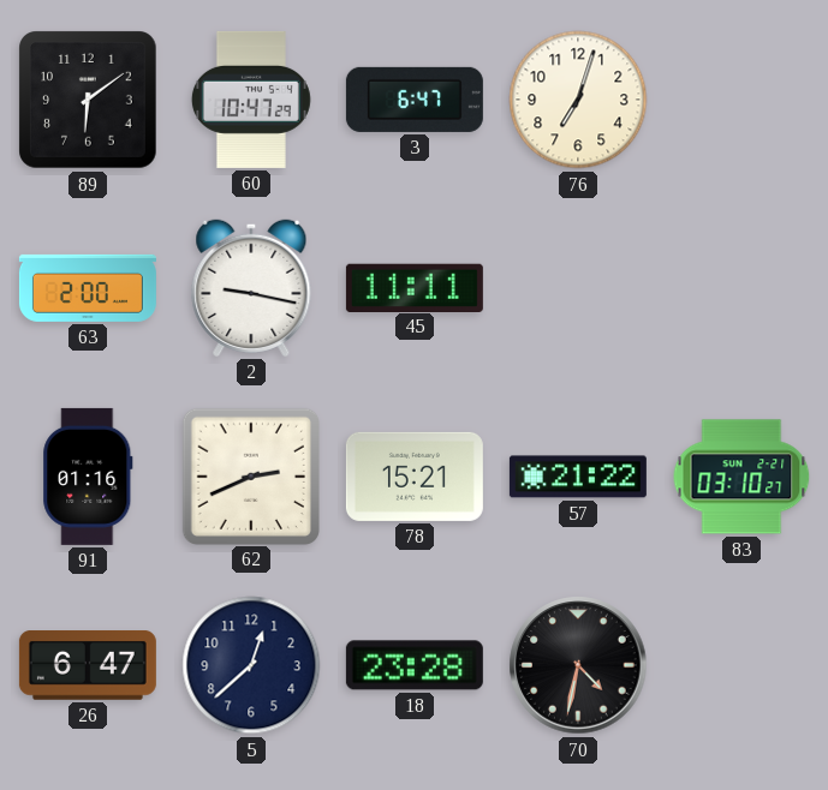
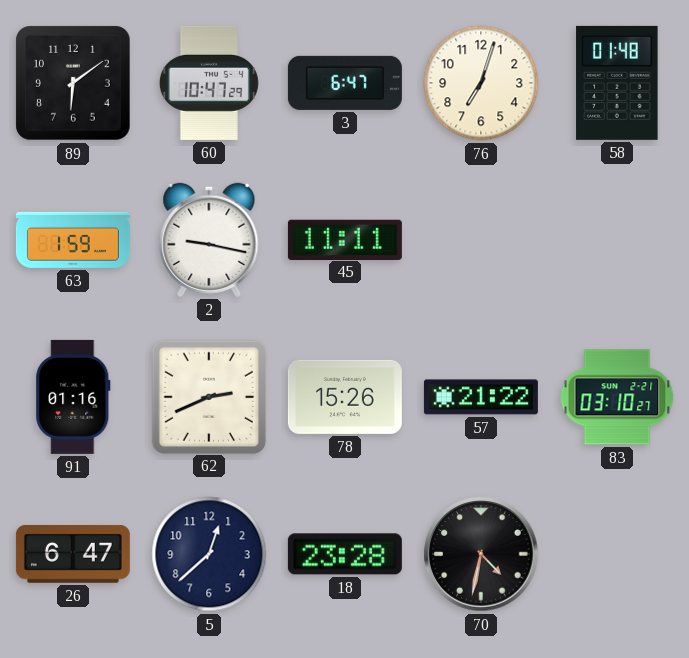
58: none -> 01:48
63: 2:00 -> 1:59
78: 15:21 -> 15:26
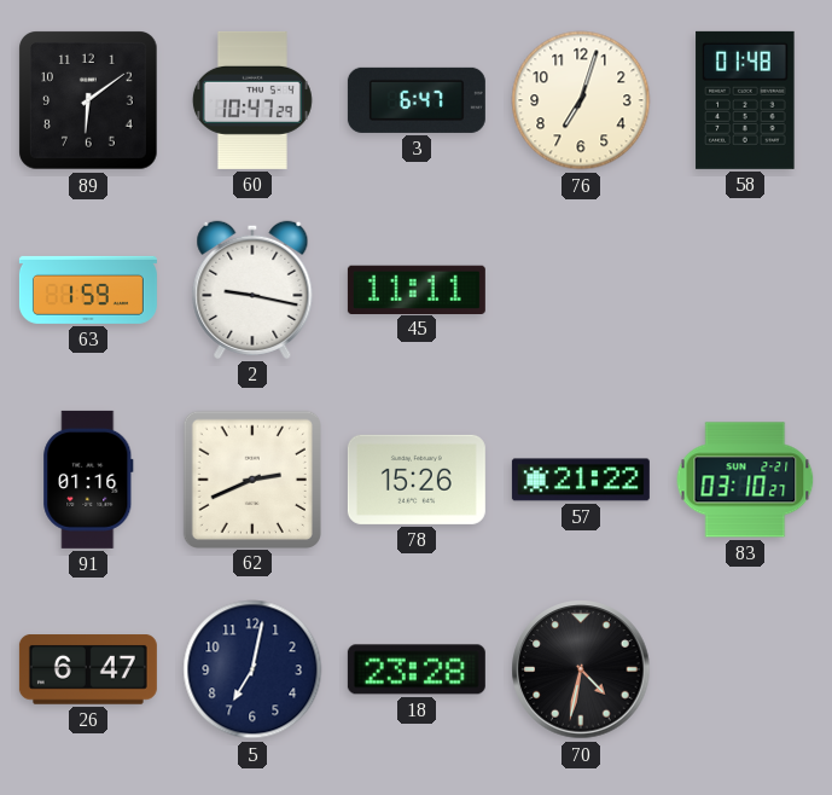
5: 12:38 -> 7:02
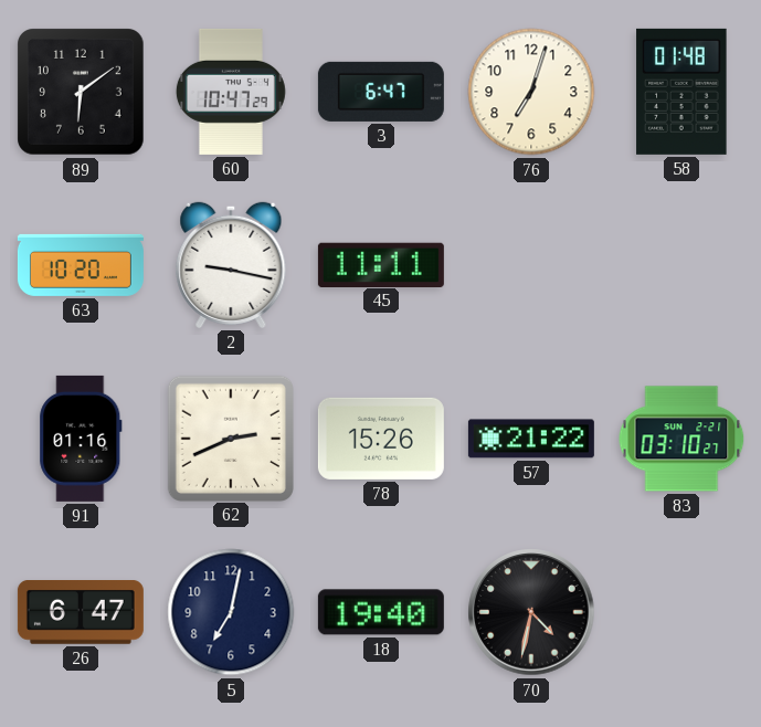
63: 1:59 -> 10:20
18: 23:28 -> 19:40
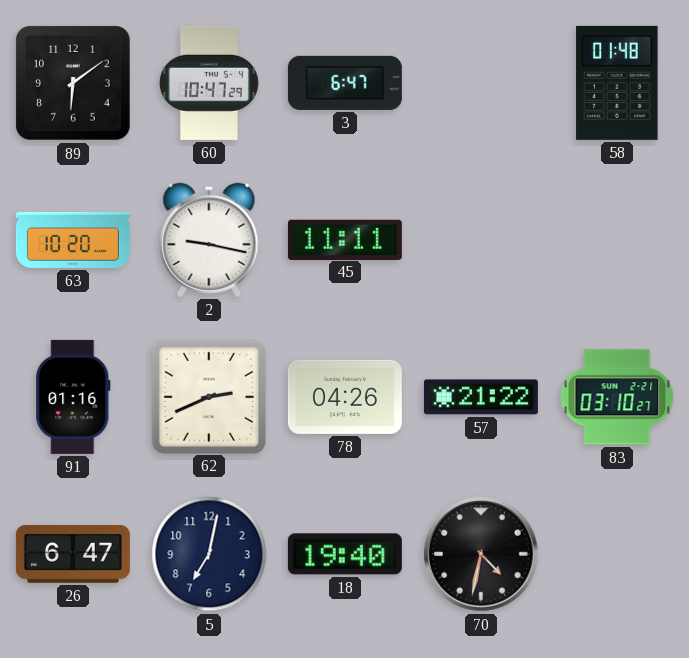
76: 7:03 -> none
78: 15:26 -> 04:26
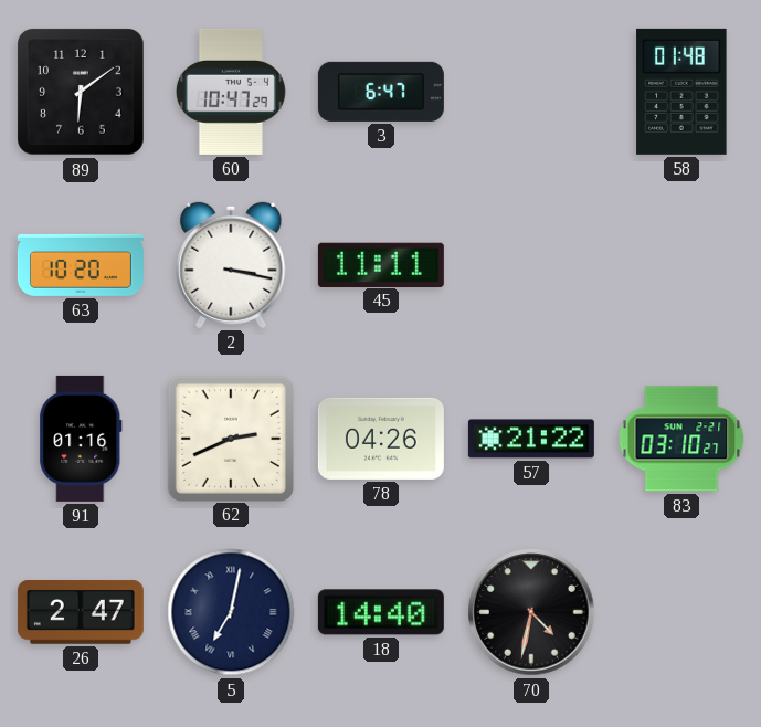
2: 9:17 -> 3:17
26: 6:47 -> 2:47
5 numerals: Arabic -> Roman
18: 19:40 -> 14:40
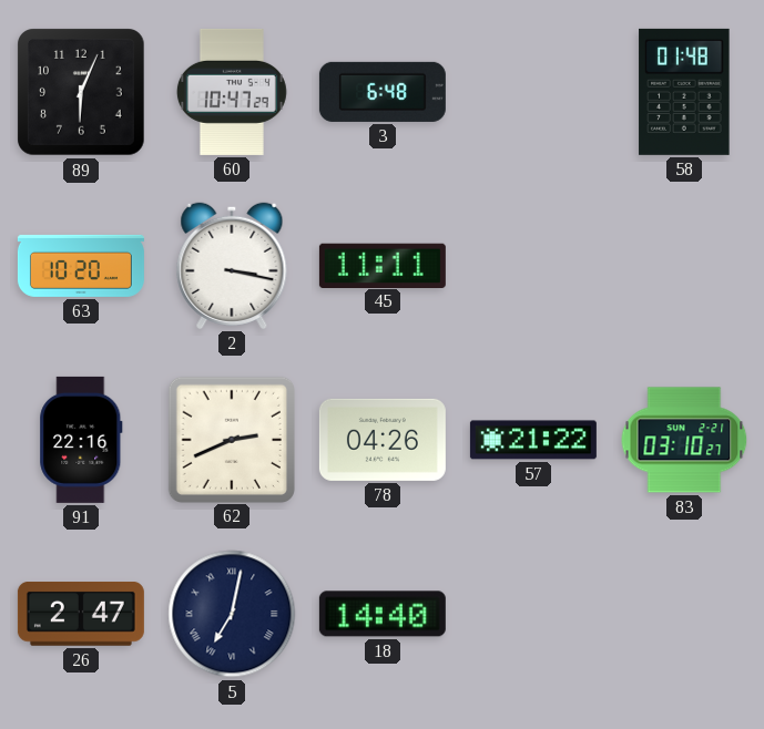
89: 6:09 -> 6:04
3: 6:47 -> 6:48
91: 01:16 -> 22:16
70: 4:32 -> none
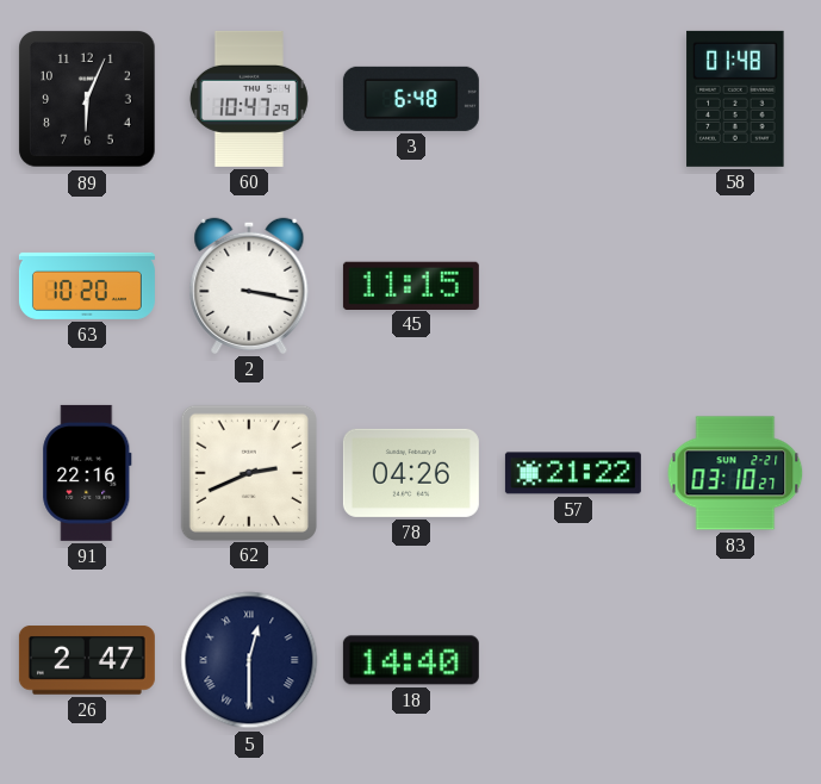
45: 11:11 -> 11:15
5: 7:02 -> 12:30
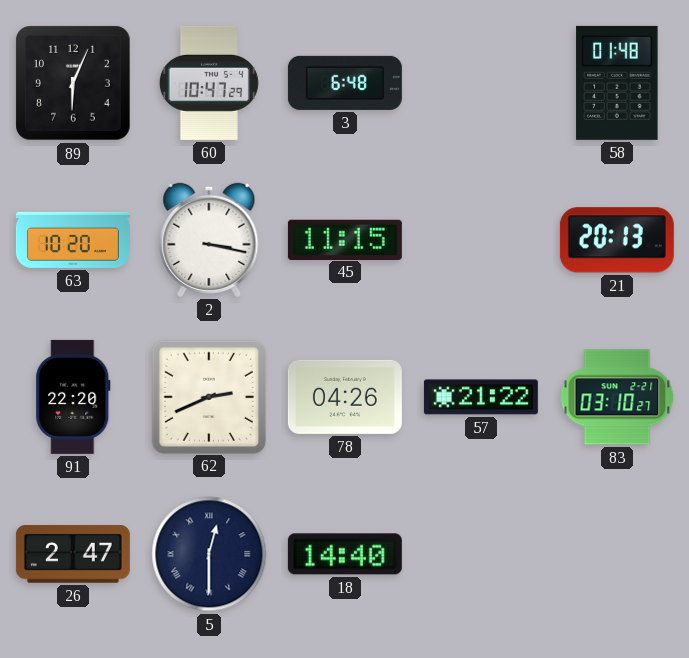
21: none -> 20:13
91: 22:16 -> 22:20
